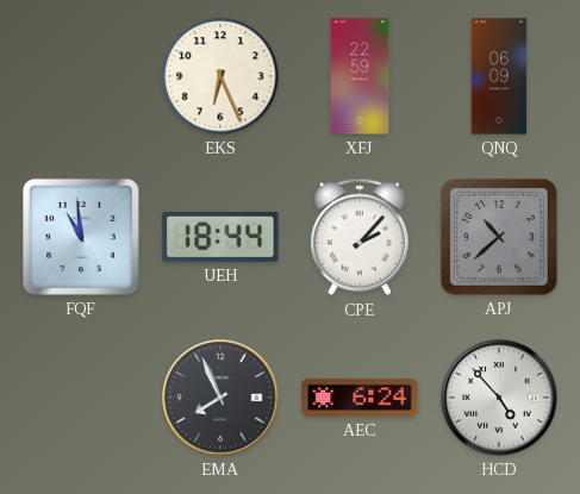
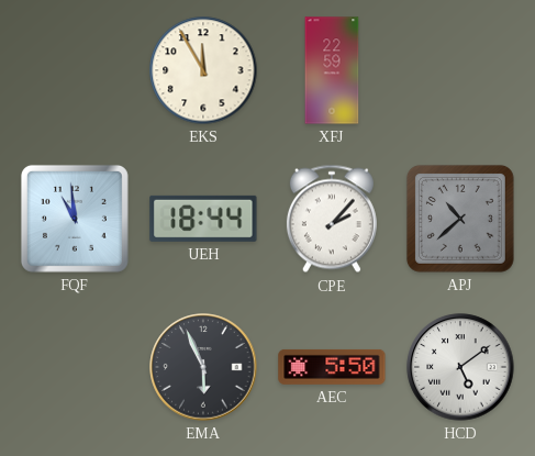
EKS: 6:26 -> 11:55
QNQ: 06:09 -> none
EMA: 7:56 -> 5:56
AEC: 6:24 -> 5:50
HCD: 4:53 -> 5:09
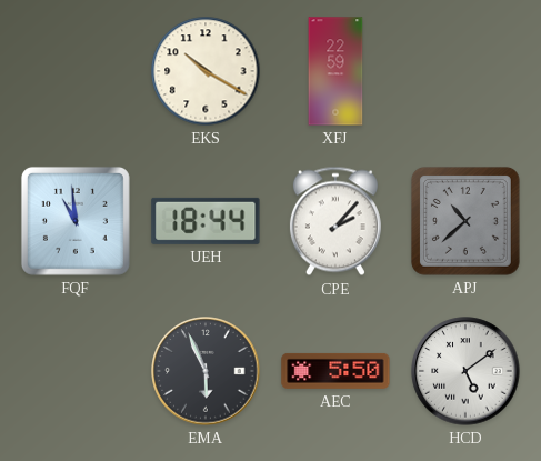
EKS: 11:55 -> 10:20
